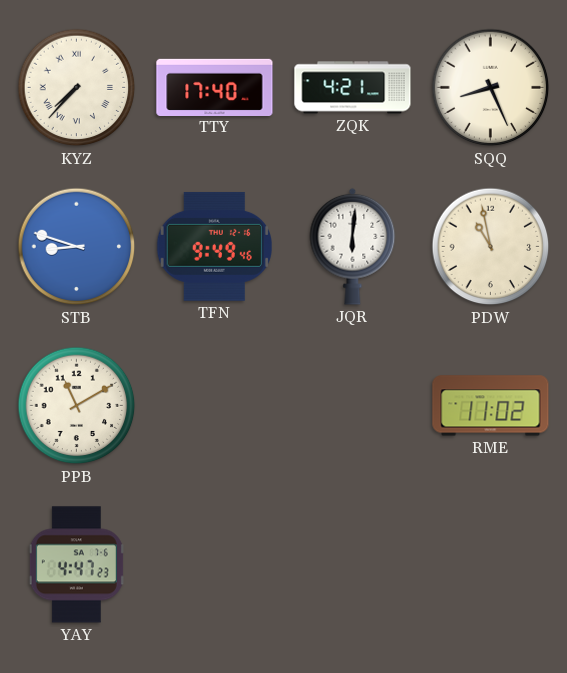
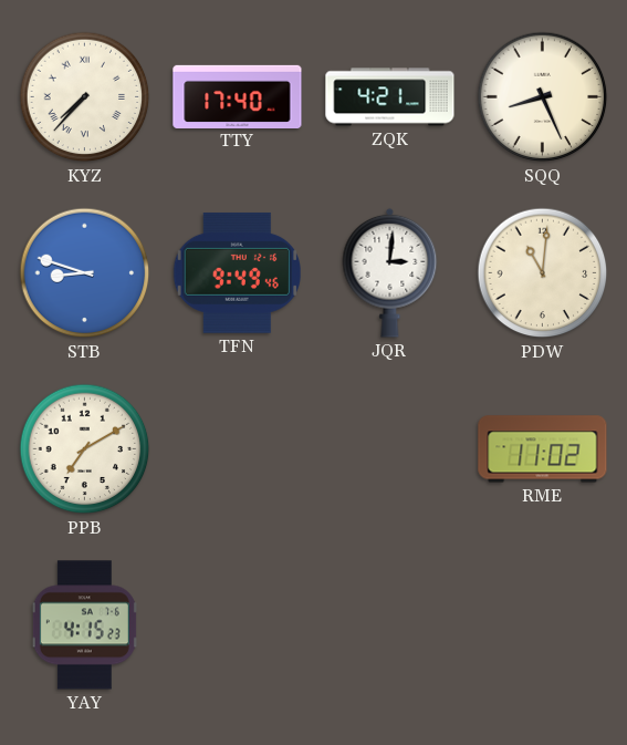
JQR: 6:01 -> 3:01
PDW: 10:58 -> 11:01
PPB: 11:10 -> 7:10
YAY: 4:47 -> 4:15
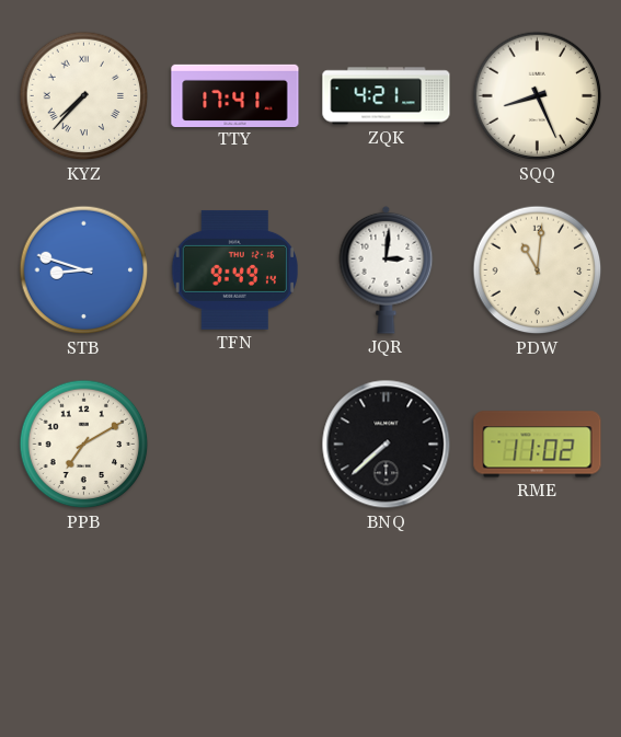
TTY: 17:40 -> 17:41
TFN: 9:49:46 -> 9:49:14
BNQ: none -> 7:38
YAY: 4:15 -> none
